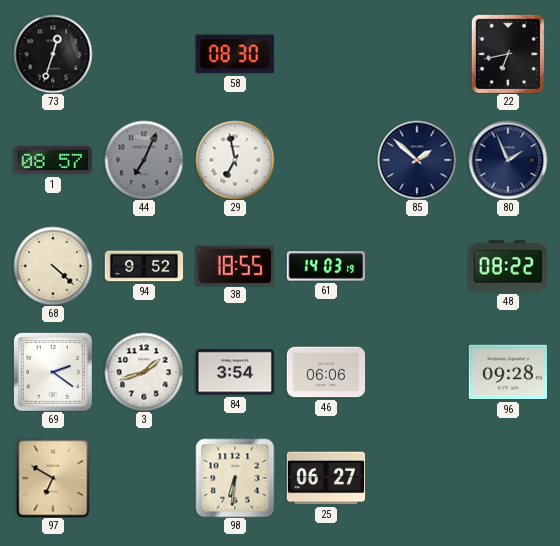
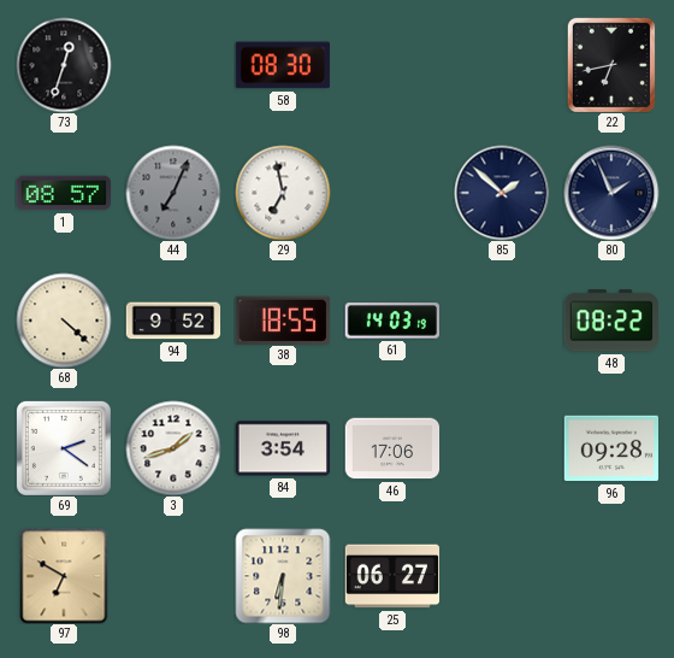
46: 06:06 -> 17:06
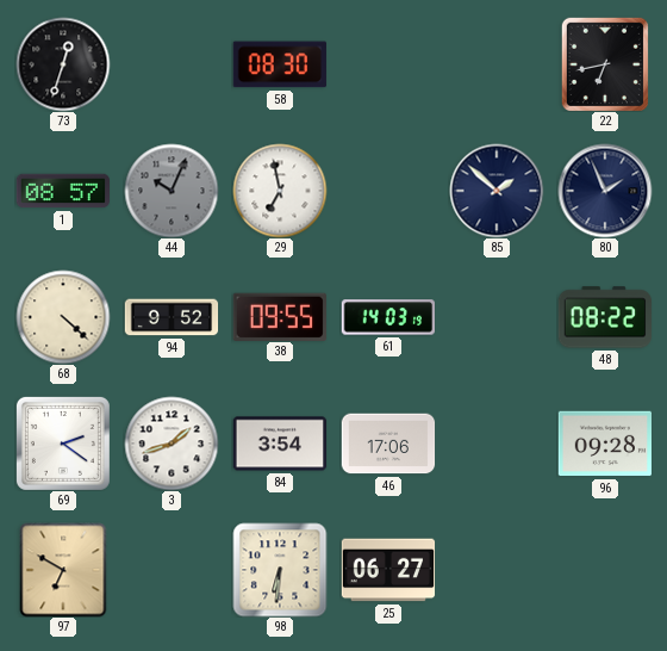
44: 7:04 -> 10:04
38: 18:55 -> 09:55
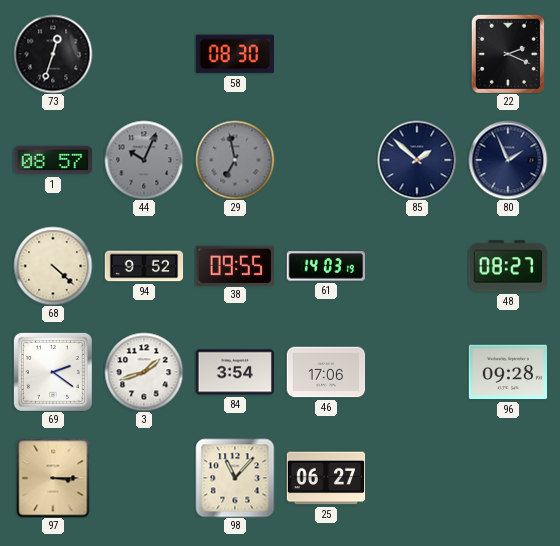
22: 6:43 -> 2:19
29 dial: white -> grey
48: 08:22 -> 08:27
97: 6:50 -> 3:15
98: 6:31 -> 11:07
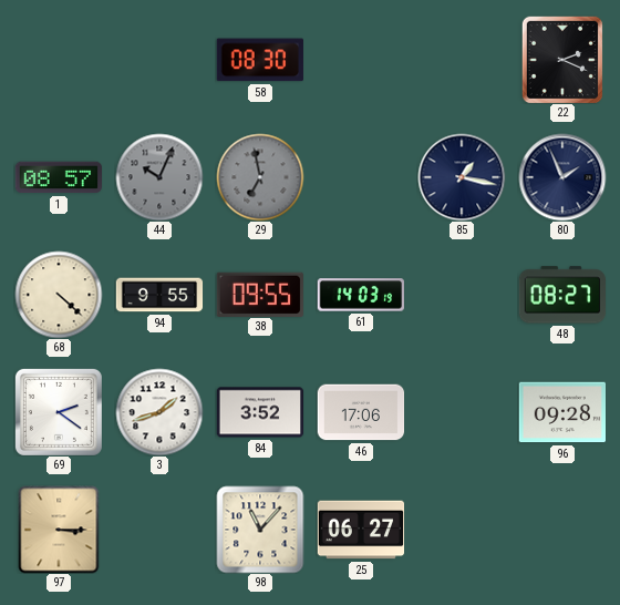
73: 12:33 -> none
85: 1:52 -> 1:17
94: 9:52 -> 9:55
84: 3:54 -> 3:52
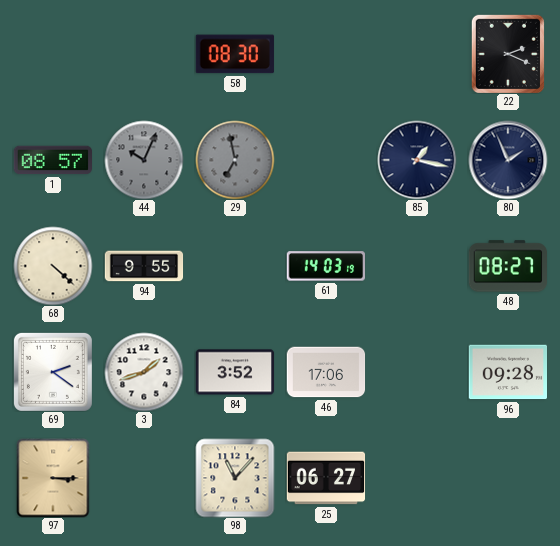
38: 09:55 -> none
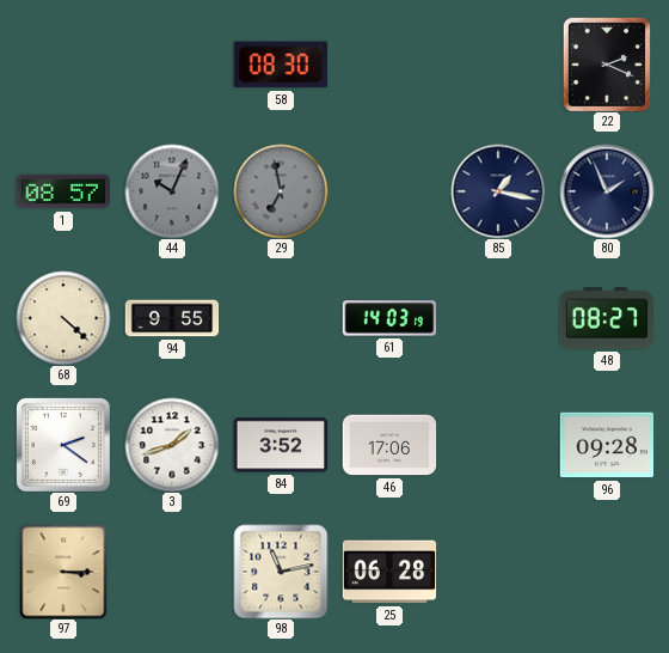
98: 11:07 -> 11:13
25: 06:27 -> 06:28
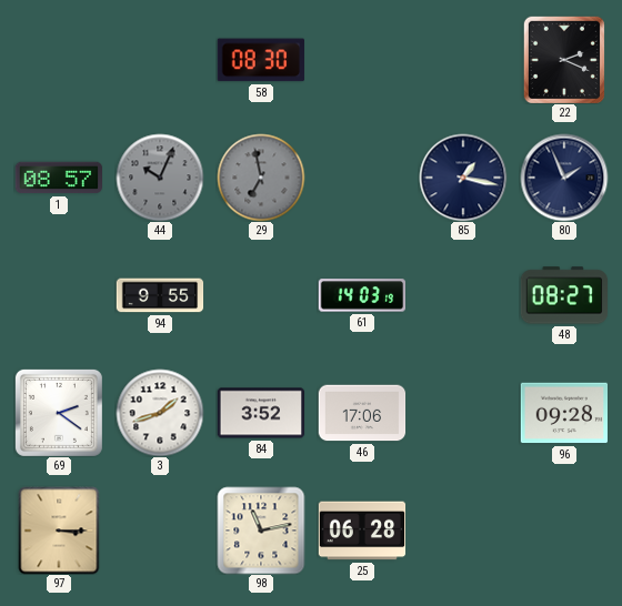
68: 4:22 -> none
